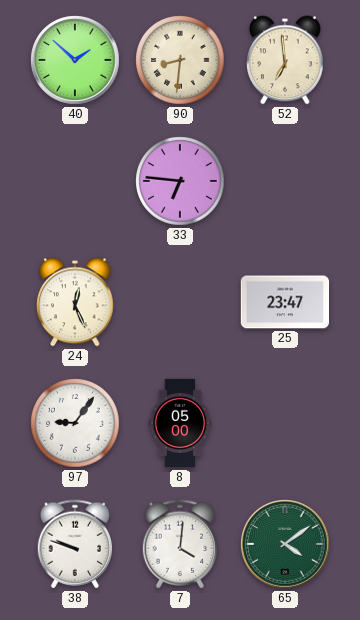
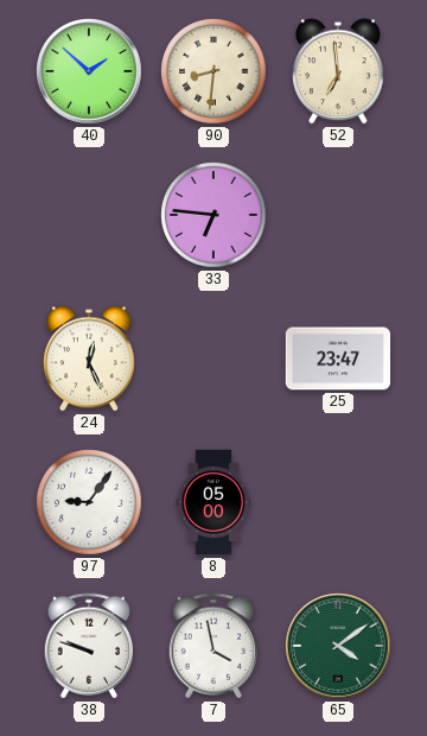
7: 4:01 -> 3:58
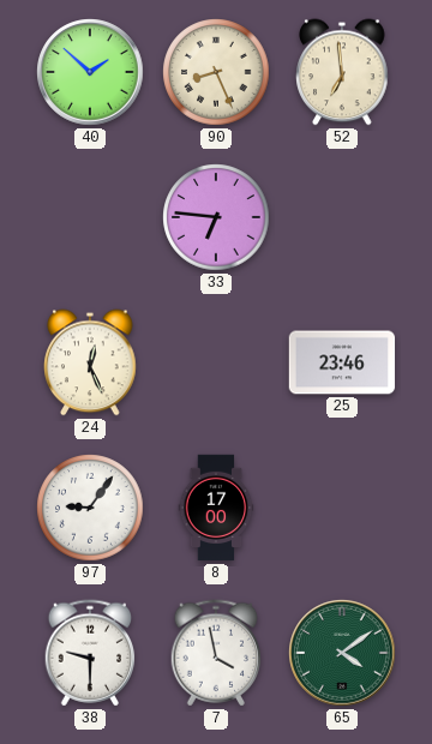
90: 8:31 -> 8:26
25: 23:47 -> 23:46
8: 05:00 -> 17:00
38: 9:48 -> 9:30
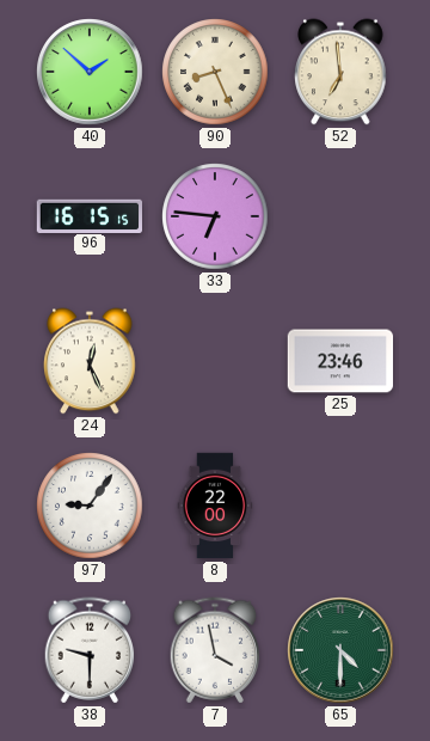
96: none -> 16:15
8: 17:00 -> 22:00
65: 4:09 -> 4:30
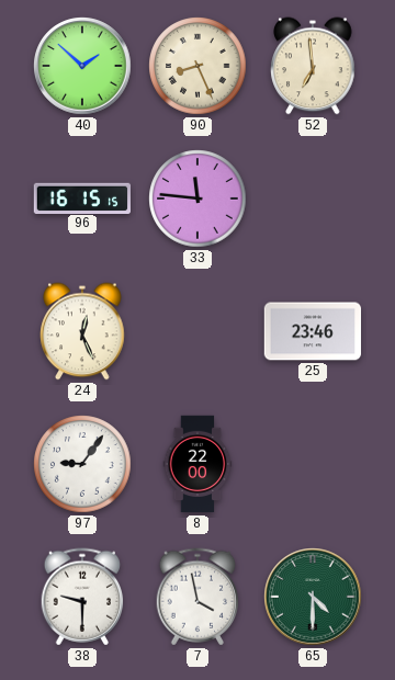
33: 6:46 -> 11:46
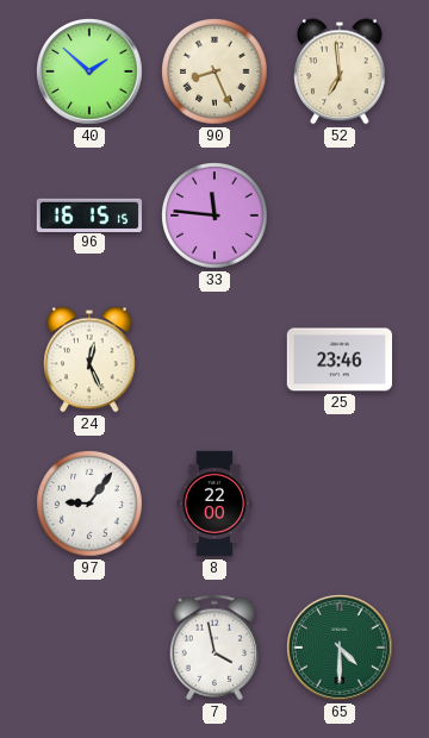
38: 9:30 -> none
